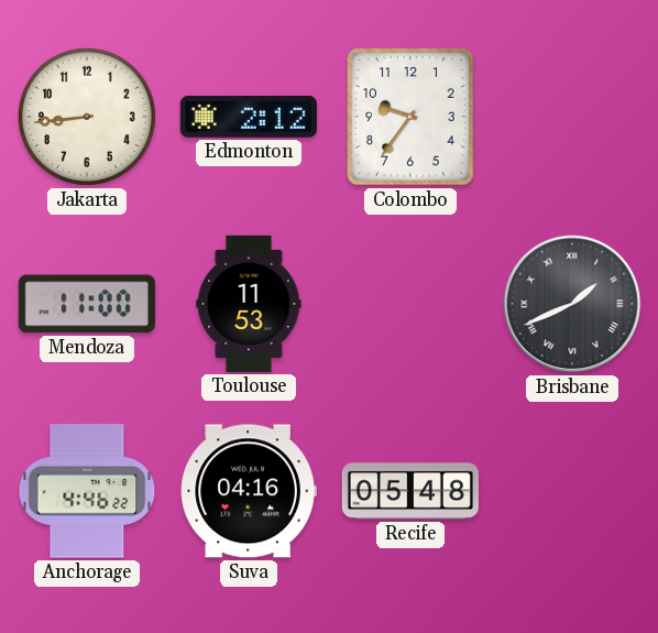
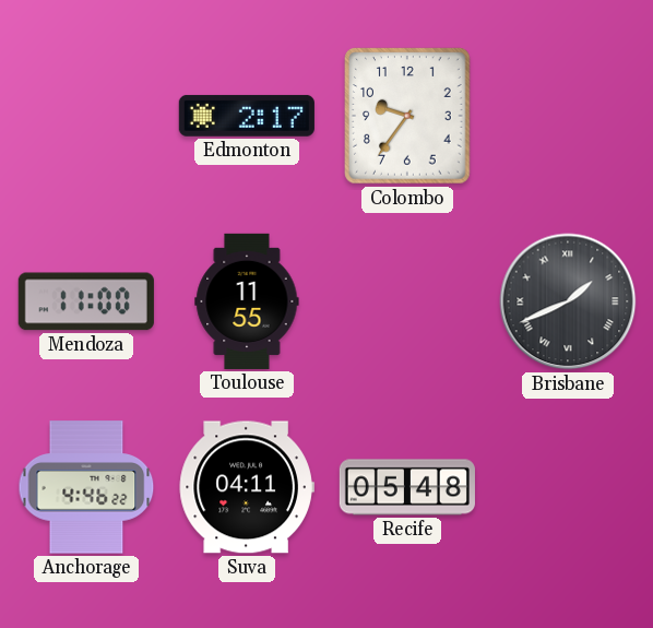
Jakarta: 8:44 -> none
Edmonton: 2:12 -> 2:17
Toulouse: 11:53 -> 11:55
Suva: 04:16 -> 04:11
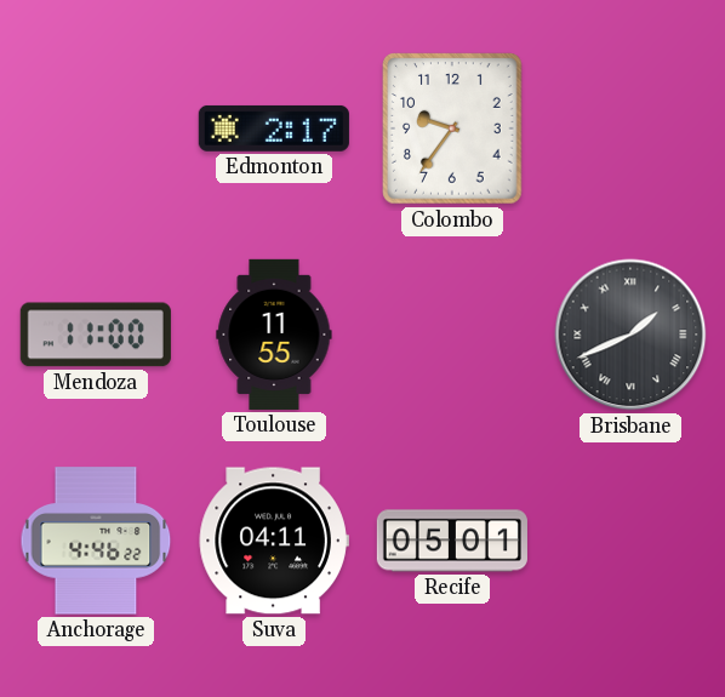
Recife: 05:48 -> 05:01
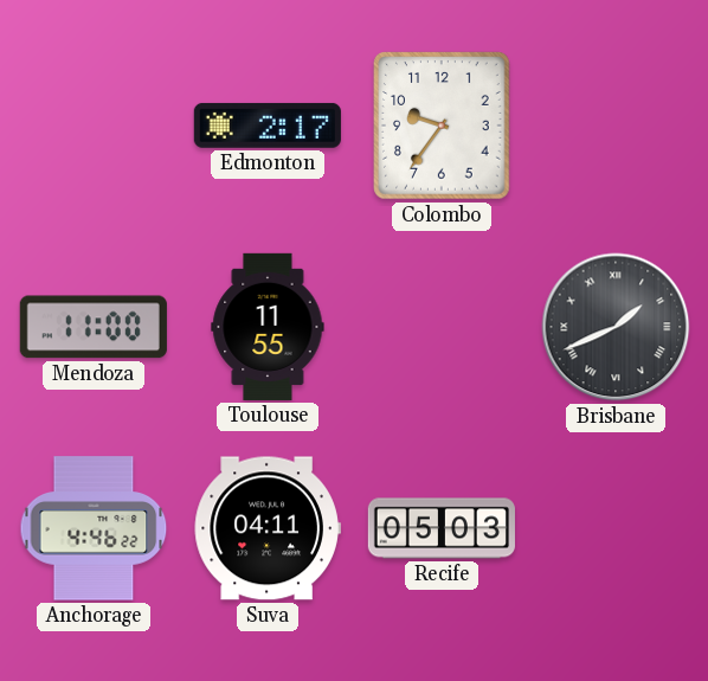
Recife: 05:01 -> 05:03
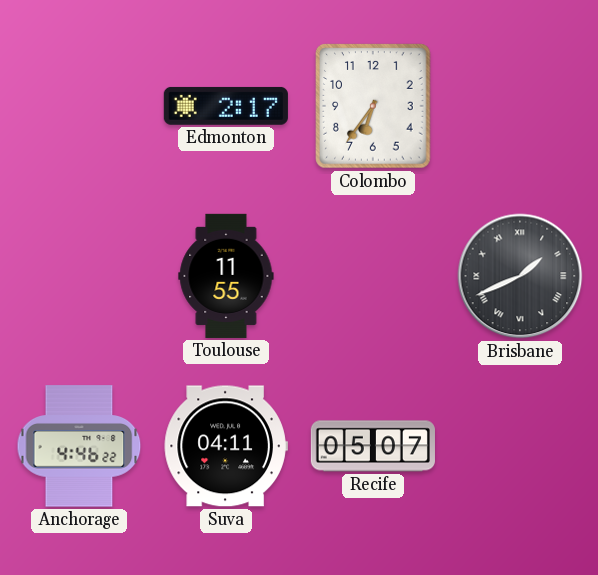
Colombo: 9:36 -> 6:36
Mendoza: 11:00 -> none
Recife: 05:03 -> 05:07
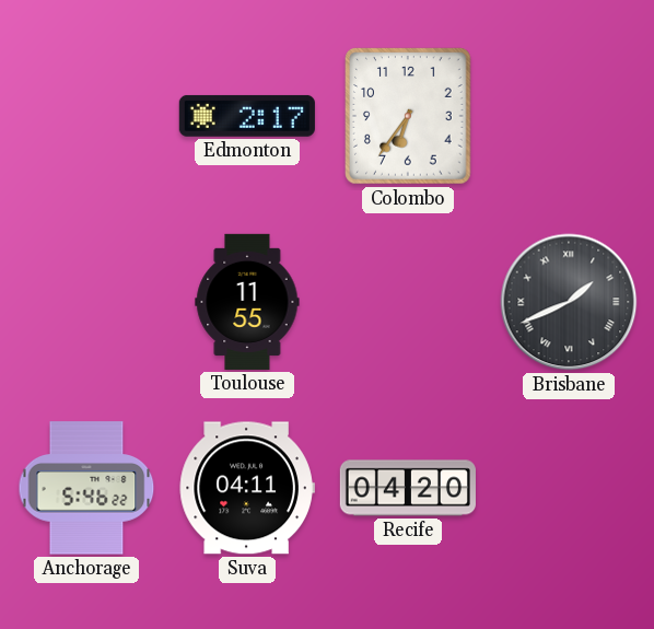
Anchorage: 4:46 -> 5:46
Recife: 05:07 -> 04:20
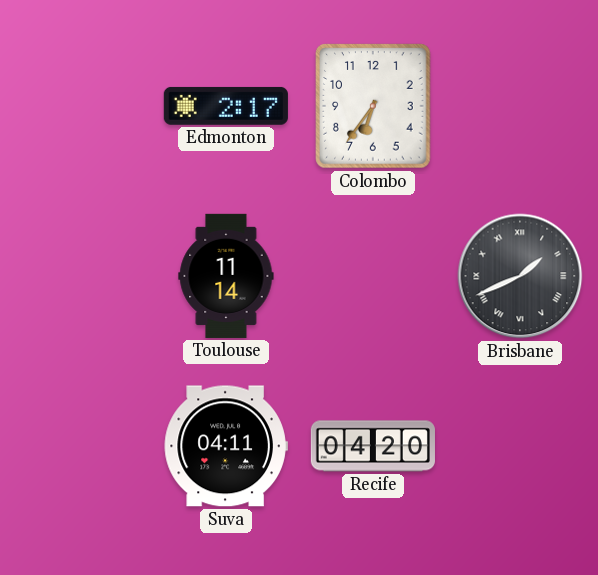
Toulouse: 11:55 -> 11:14
Anchorage: 5:46 -> none
